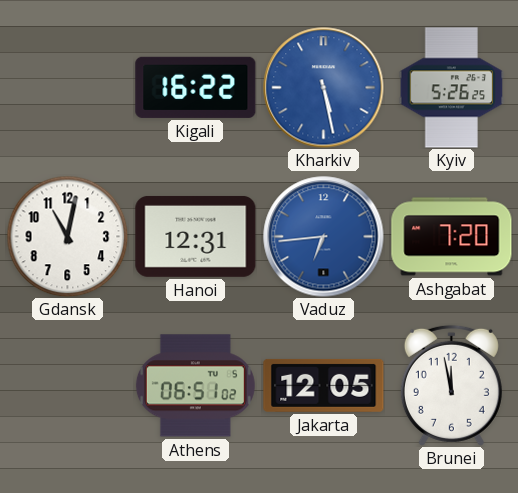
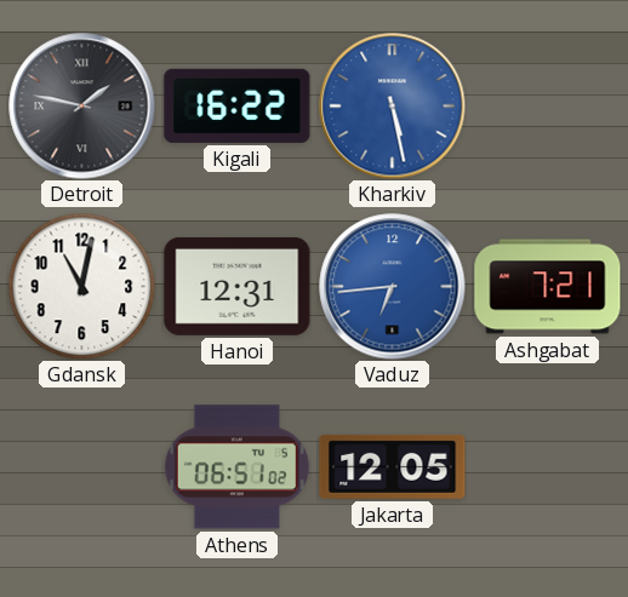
Detroit: none -> 1:47
Kyiv: 5:26 -> none
Ashgabat: 7:20 -> 7:21
Brunei: 11:58 -> none
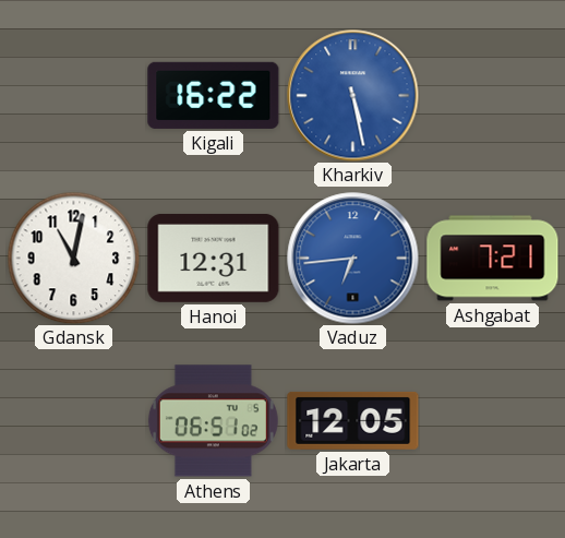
Detroit: 1:47 -> none
